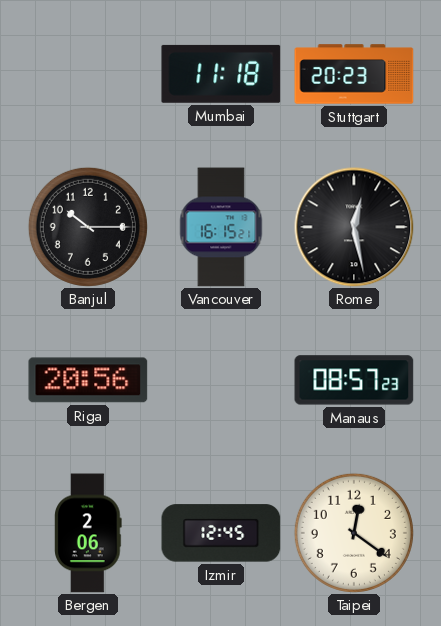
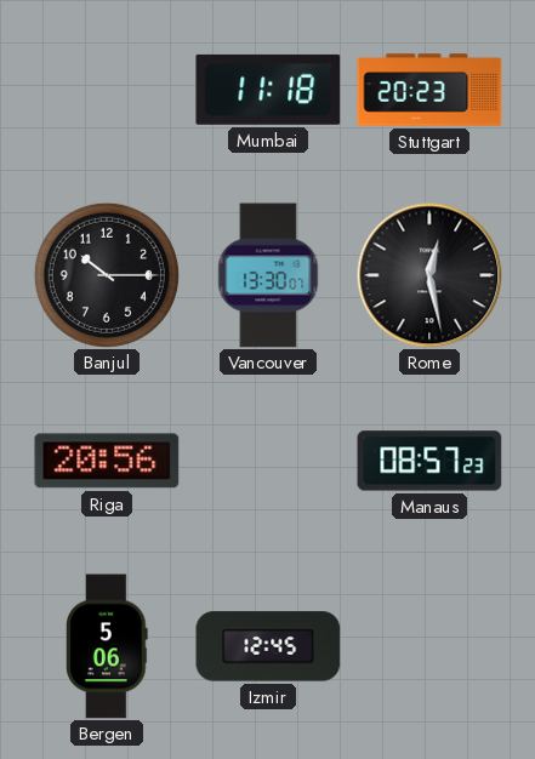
Vancouver: 16:15 -> 13:30
Bergen: 2:06 -> 5:06
Taipei: 12:21 -> none
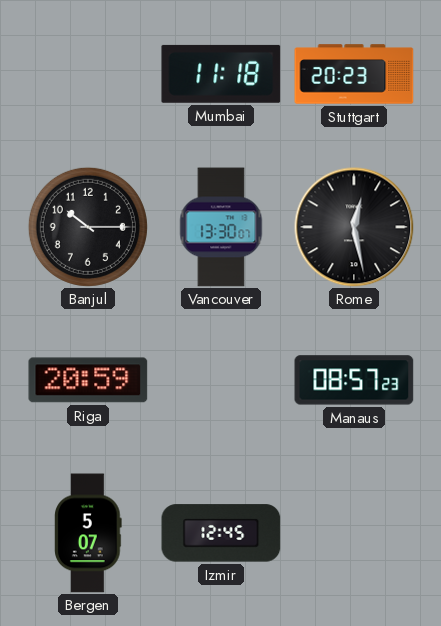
Riga: 20:56 -> 20:59
Bergen: 5:06 -> 5:07
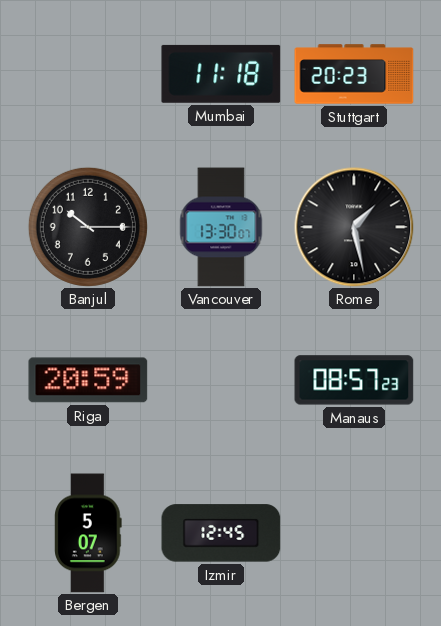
Rome: 12:28 -> 1:28
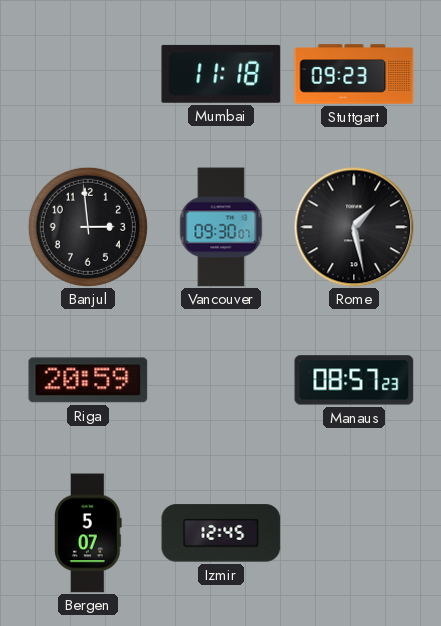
Stuttgart: 20:23 -> 09:23
Banjul: 10:15 -> 2:59
Vancouver: 13:30 -> 09:30
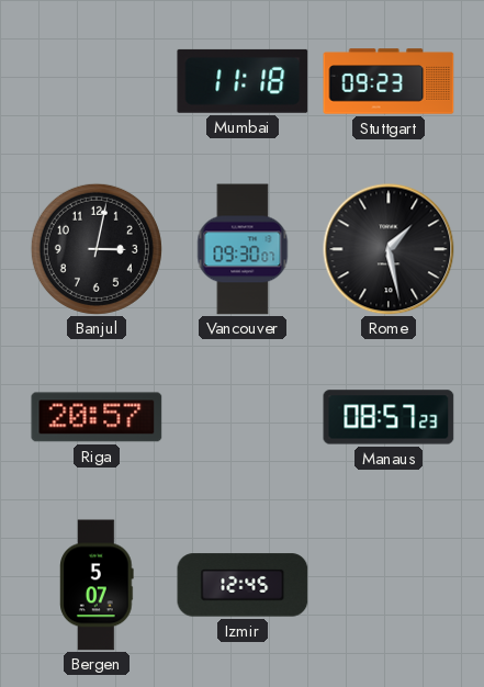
Banjul: 2:59 -> 3:02
Riga: 20:59 -> 20:57
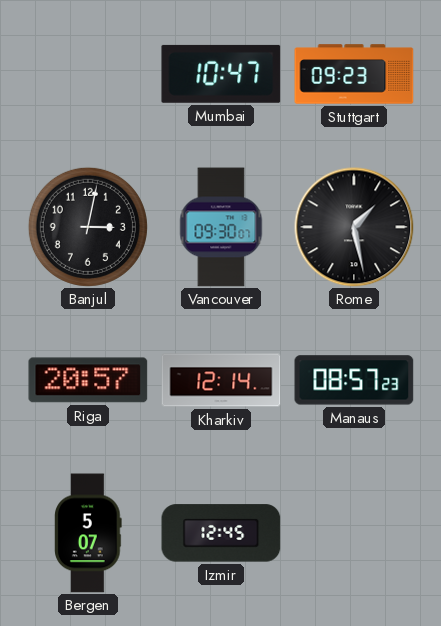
Mumbai: 11:18 -> 10:47
Kharkiv: none -> 12:14
